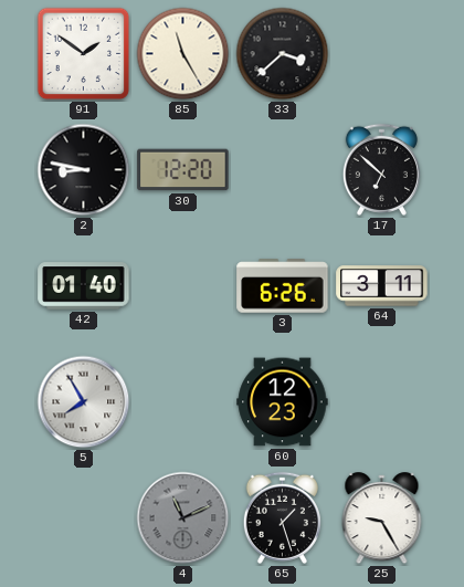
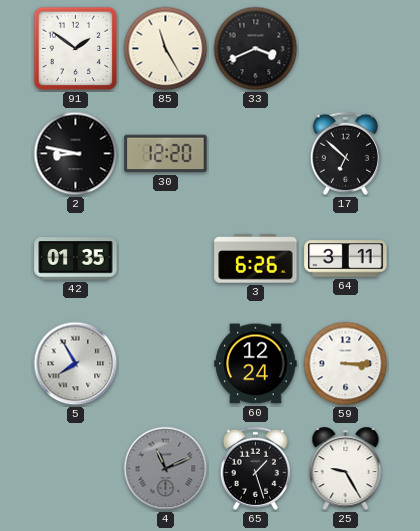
33: 3:38 -> 3:41
42: 01:40 -> 01:35
60: 12:23 -> 12:24
59: none -> 3:15
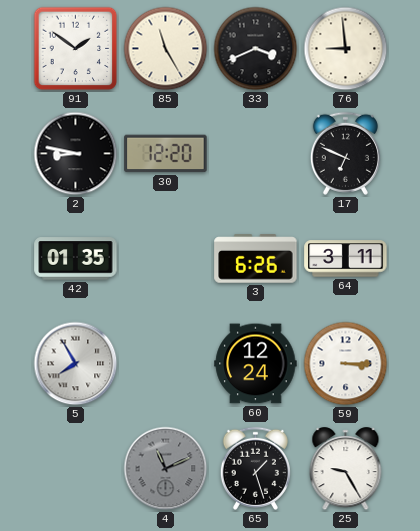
76: none -> 8:59
17: 6:52 -> 6:49
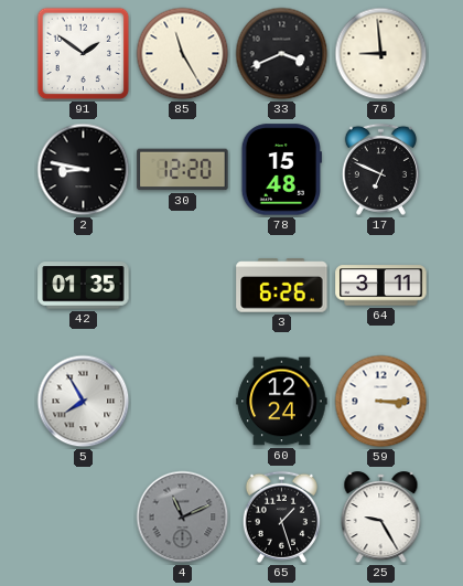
78: none -> 15:48
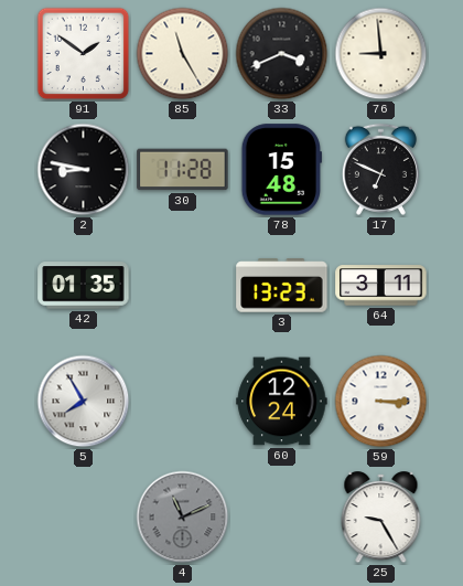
30: 12:20 -> 11:28
3: 6:26 -> 13:23
65: 1:27 -> none
